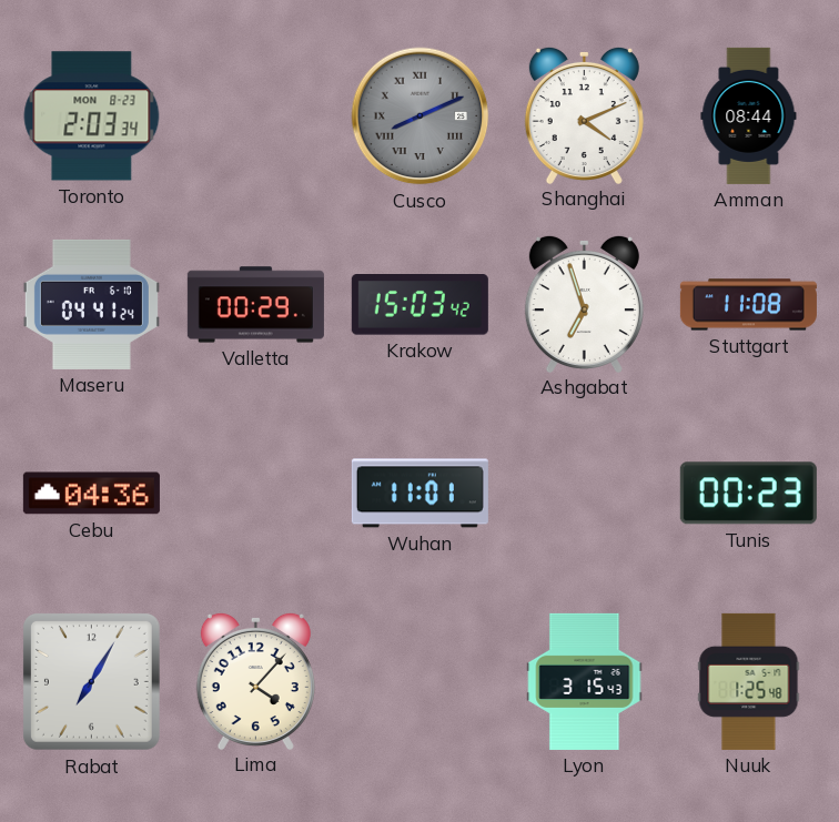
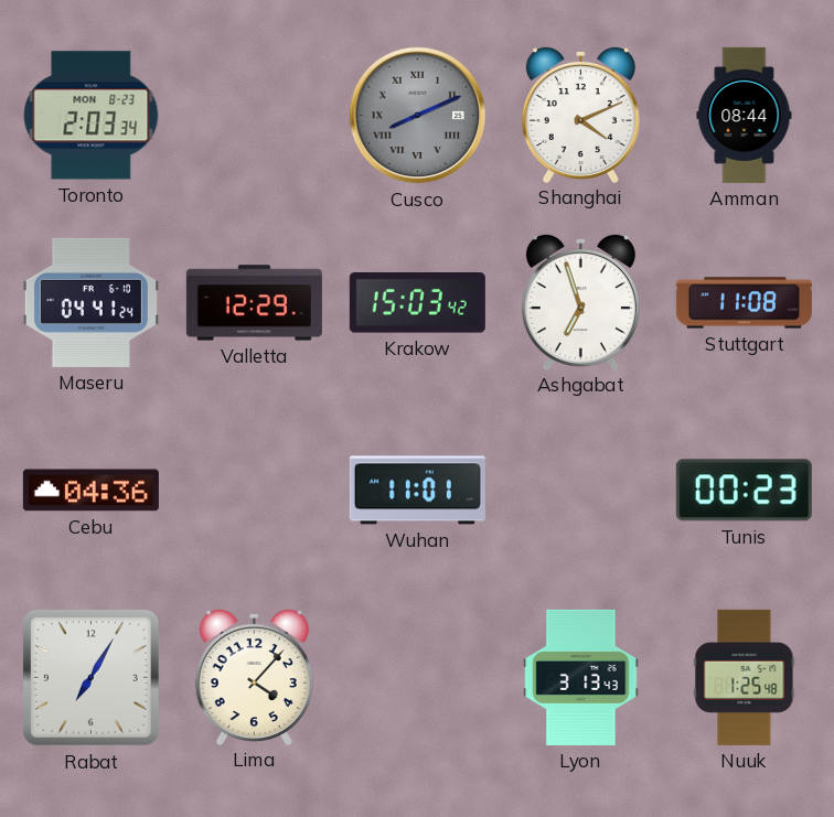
Valletta: 00:29 -> 12:29
Lyon: 3:15 -> 3:13
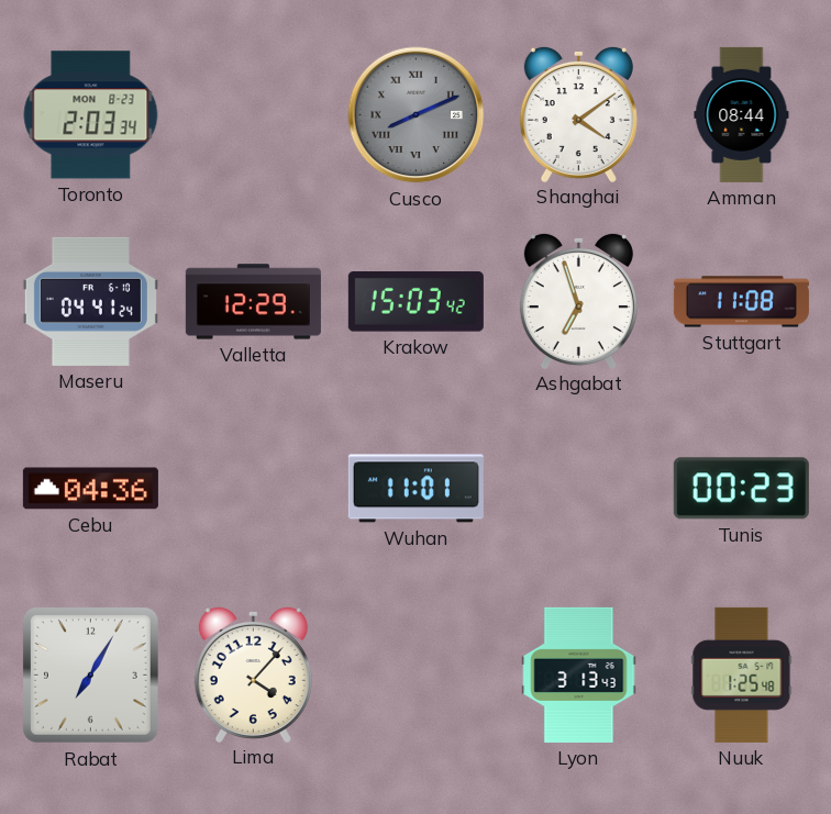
Shanghai: 4:11 -> 4:09
